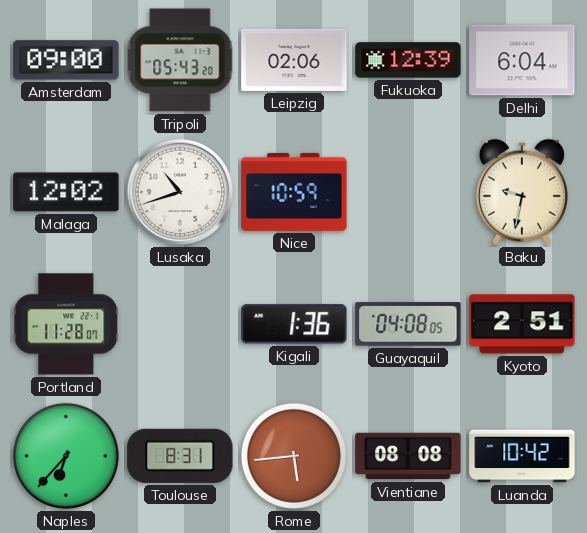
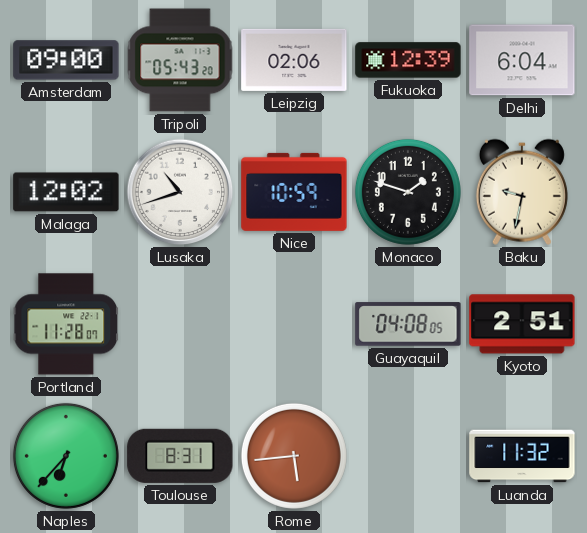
Monaco: none -> 1:48
Kigali: 1:36 -> none
Vientiane: 08:08 -> none
Luanda: 10:42 -> 11:32
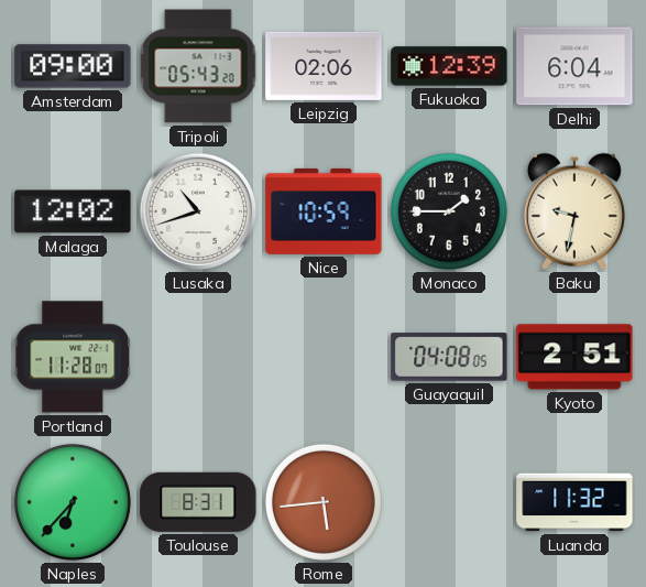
Monaco: 1:48 -> 1:45
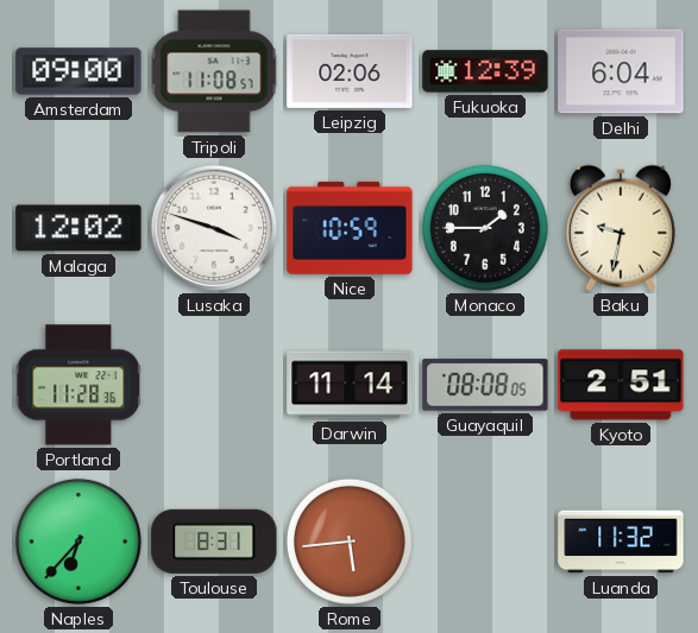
Tripoli: 05:43 -> 11:08
Lusaka: 10:42 -> 3:48
Portland: 11:28:07 -> 11:28:36
Darwin: none -> 11:14
Guayaquil: 04:08 -> 08:08
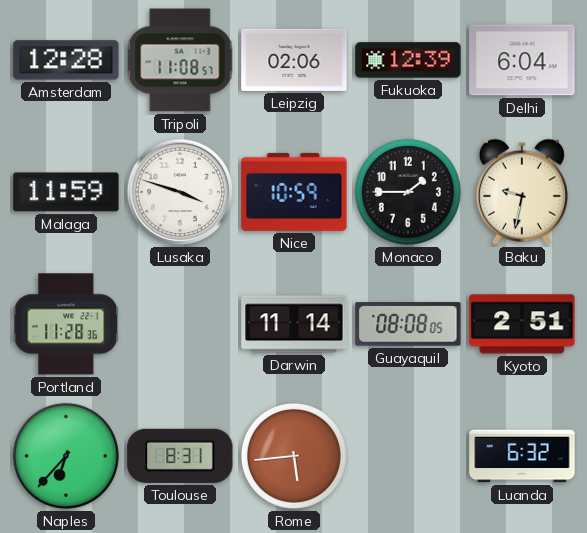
Amsterdam: 09:00 -> 12:28
Malaga: 12:02 -> 11:59
Luanda: 11:32 -> 6:32
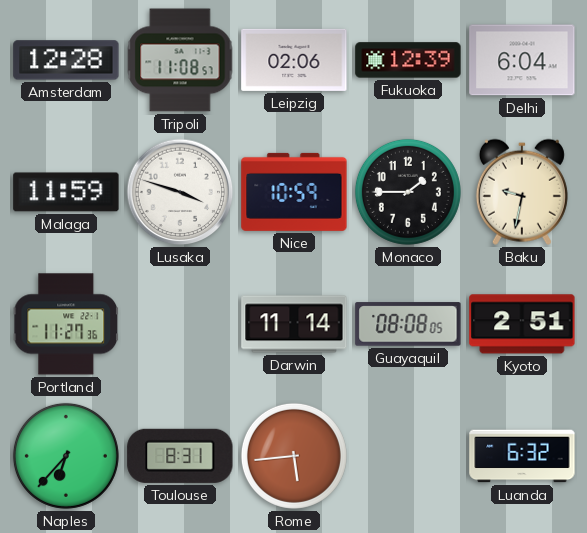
Portland: 11:28 -> 11:27
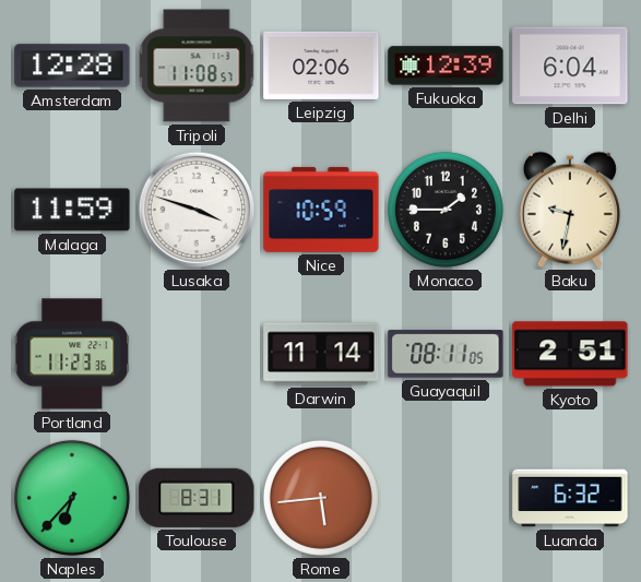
Portland: 11:27 -> 11:23
Guayaquil: 08:08 -> 08:11
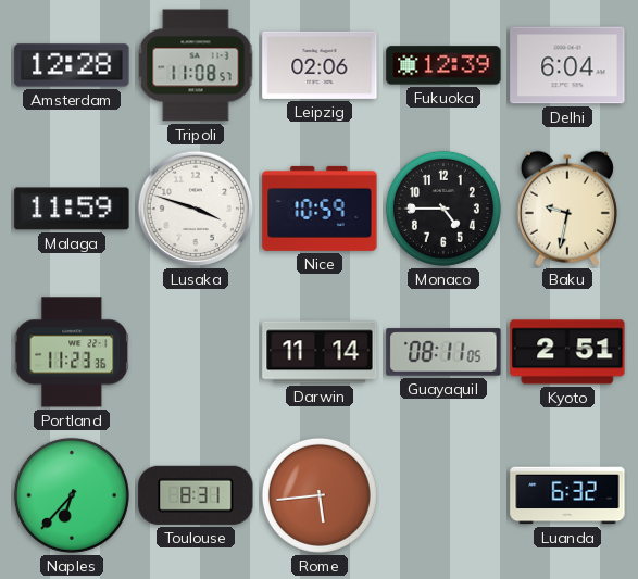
Monaco: 1:45 -> 4:45
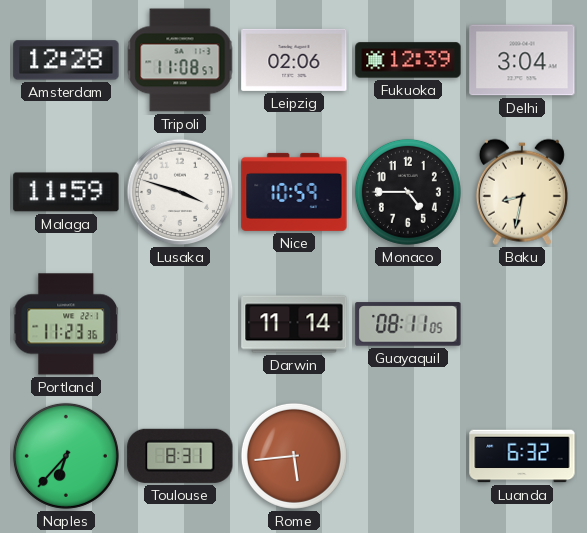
Delhi: 6:04 -> 3:04
Baku: 9:32 -> 8:32
Kyoto: 2:51 -> none
